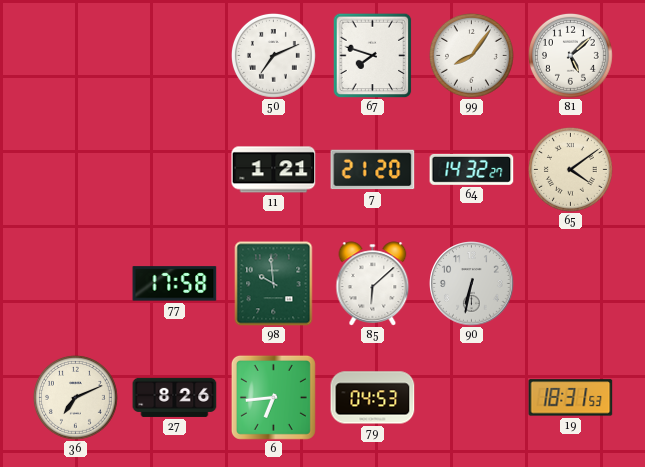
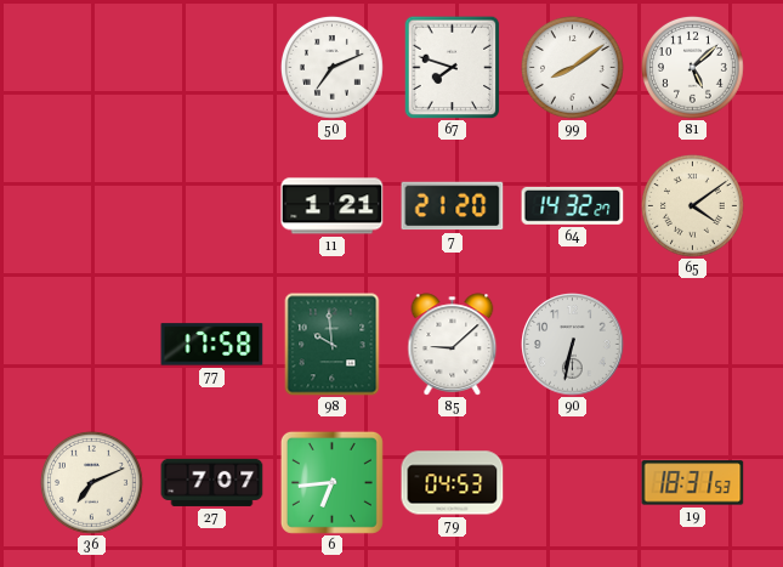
99: 8:06 -> 8:09
85: 6:08 -> 9:08
27: 8:26 -> 7:07
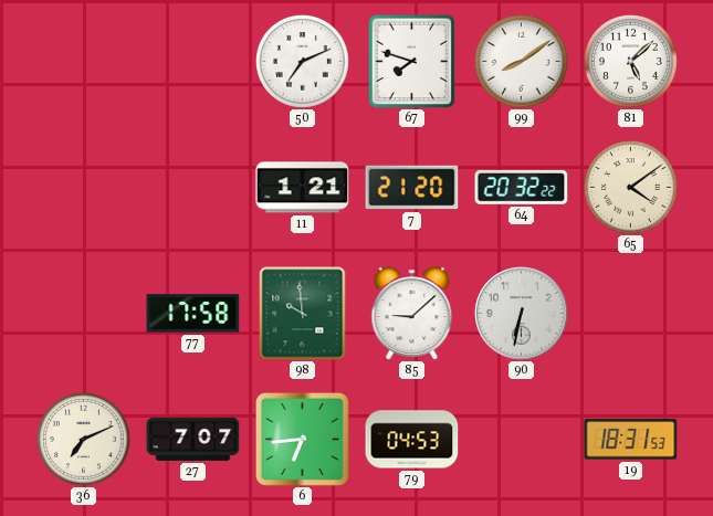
64: 14:32 -> 20:32
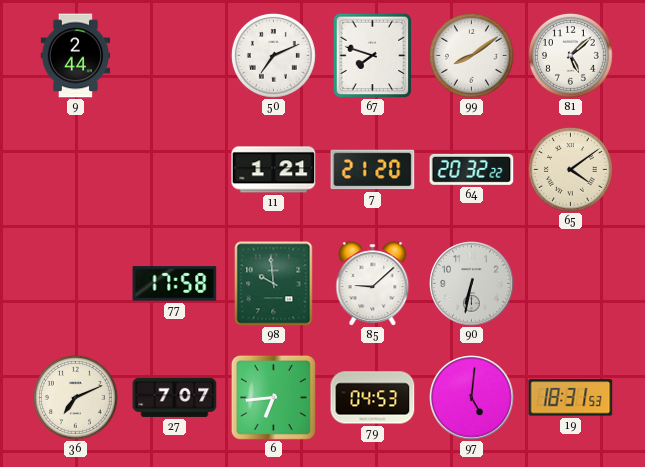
9: none -> 2:44
97: none -> 5:01
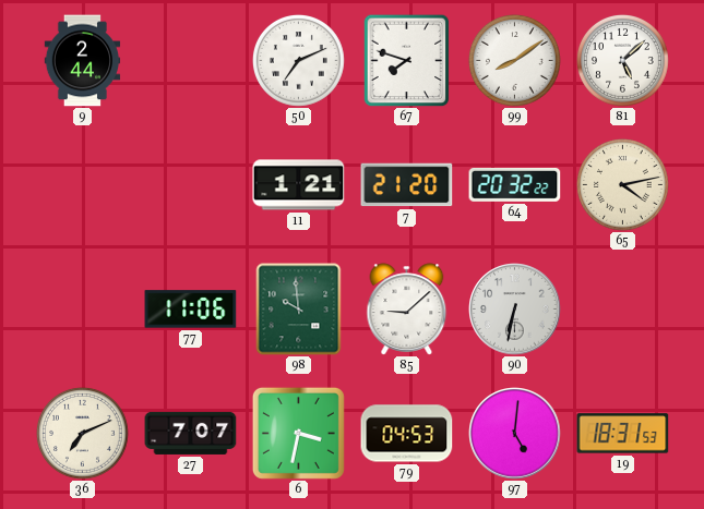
65: 4:09 -> 4:13
77: 17:58 -> 11:06
6: 6:44 -> 3:32
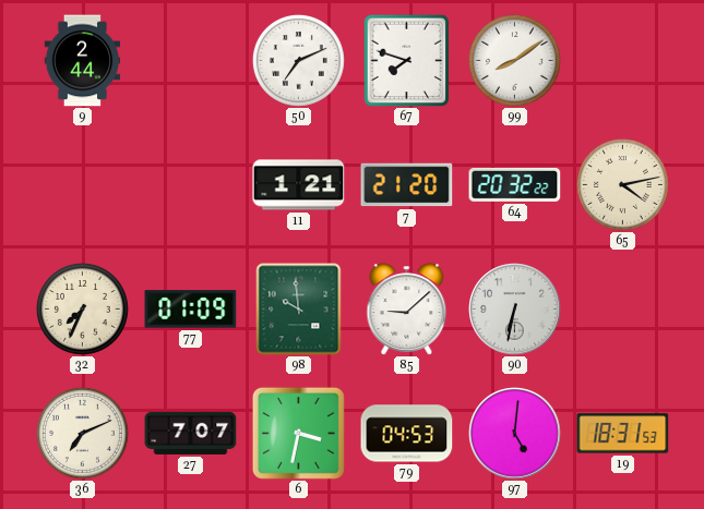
81: 5:08 -> none
32: none -> 7:34
77: 11:06 -> 01:09
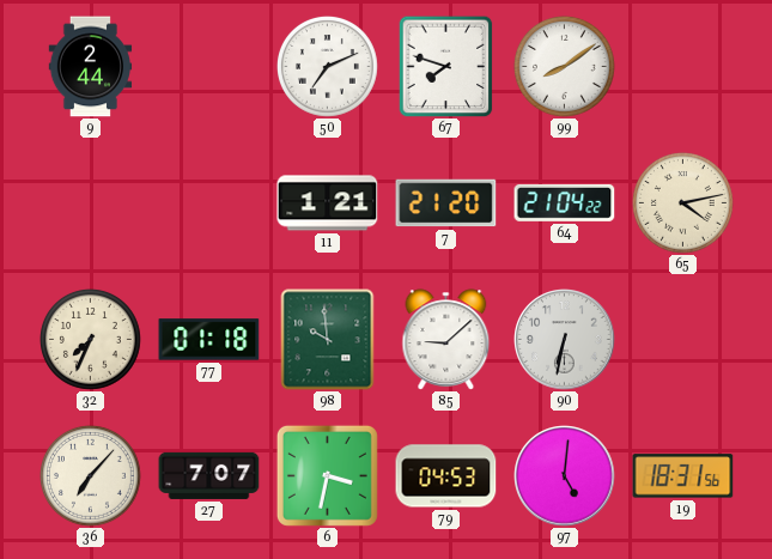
64: 20:32 -> 21:04
77: 01:09 -> 01:18
36: 7:11 -> 7:07
19: 18:31:53 -> 18:31:56
